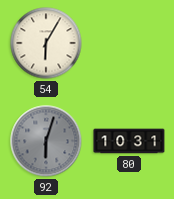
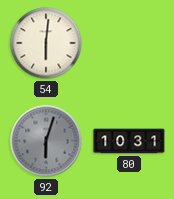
54: 6:05 -> 6:01
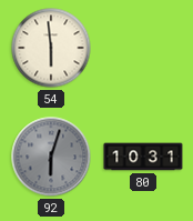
54: 6:01 -> 5:59
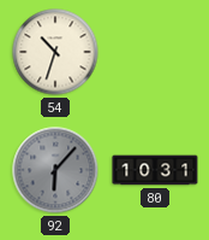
54: 5:59 -> 10:33
92: 6:03 -> 6:07
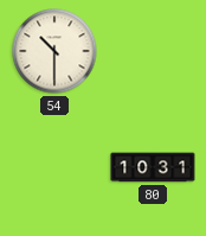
54: 10:33 -> 10:30
92: 6:07 -> none
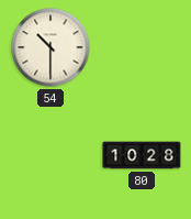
80: 10:31 -> 10:28
